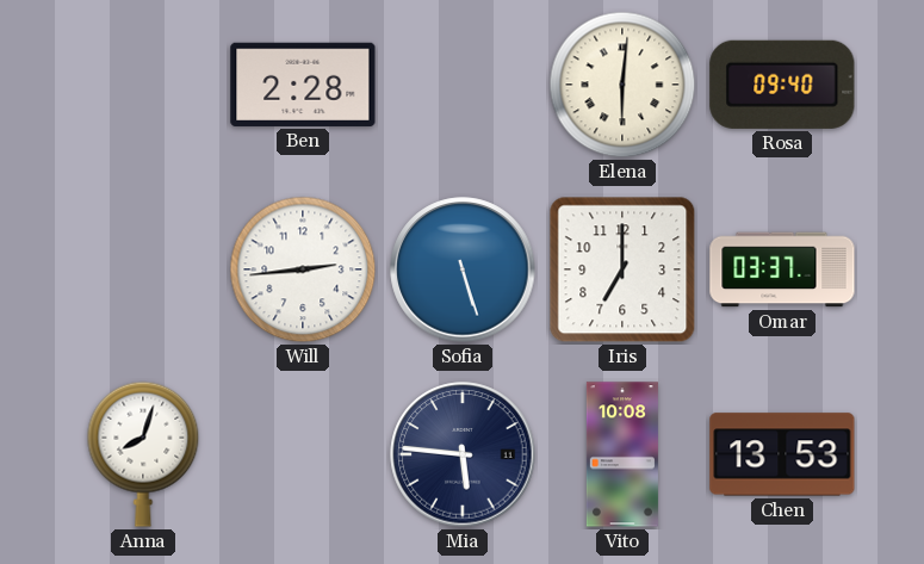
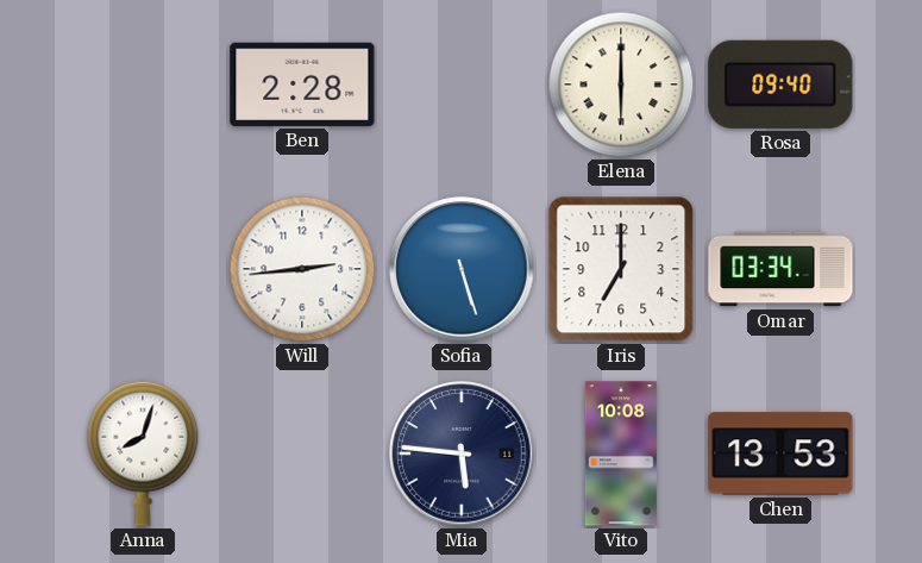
Elena: 6:01 -> 6:00
Omar: 03:37 -> 03:34
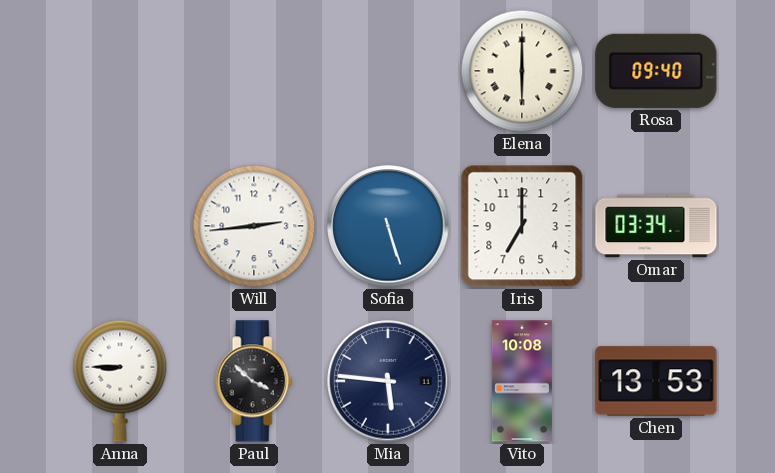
Ben: 2:28 -> none
Anna: 8:03 -> 8:45
Paul: none -> 3:52
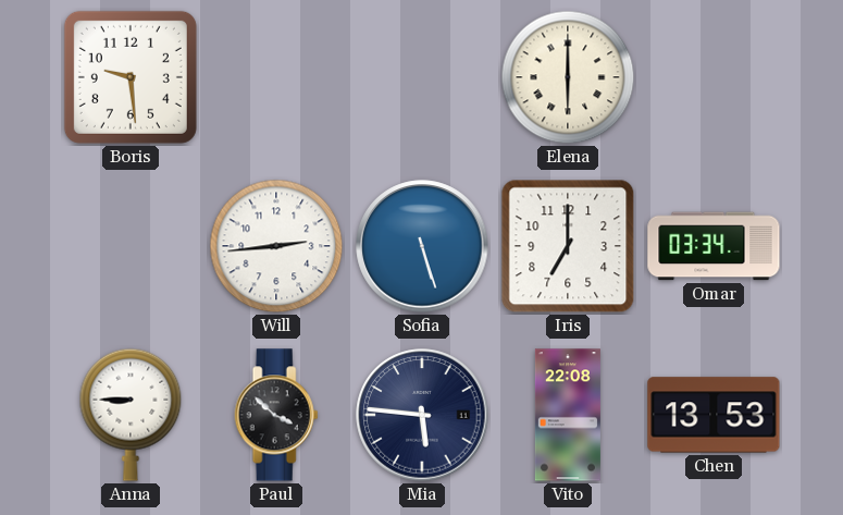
Boris: none -> 9:29
Rosa: 09:40 -> none
Vito: 10:08 -> 22:08
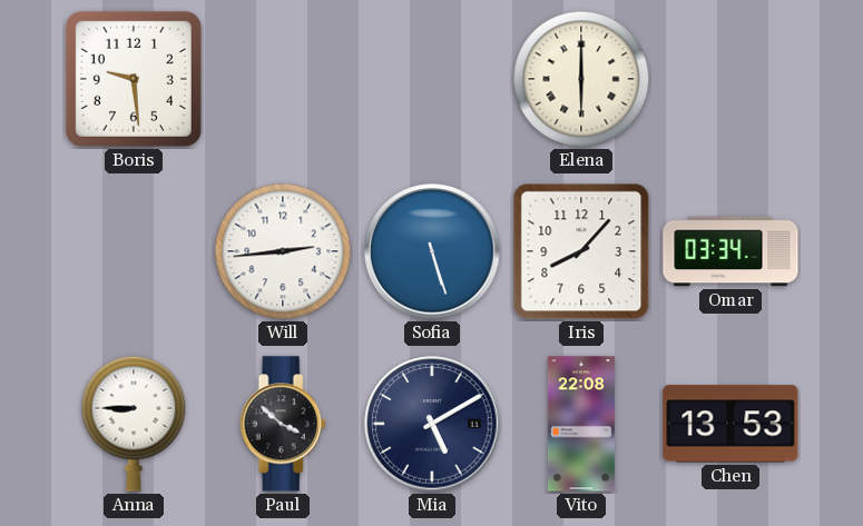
Iris: 7:00 -> 8:07
Mia: 5:46 -> 5:10
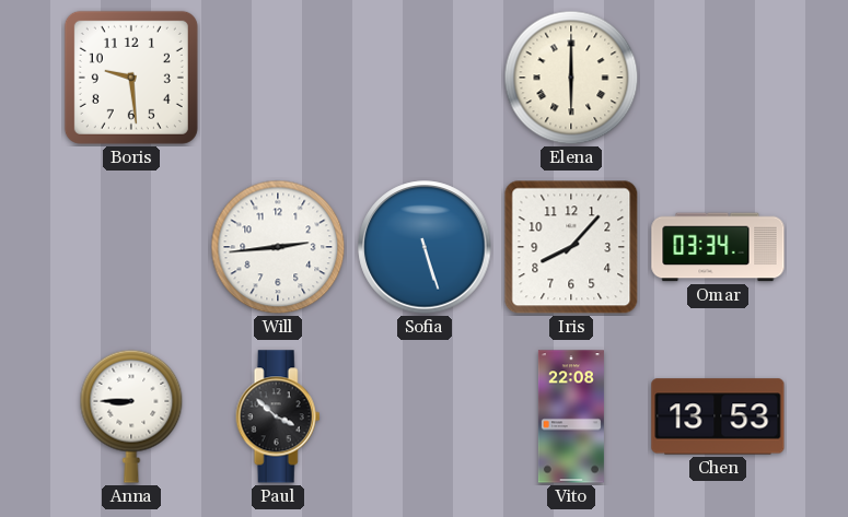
Mia: 5:10 -> none
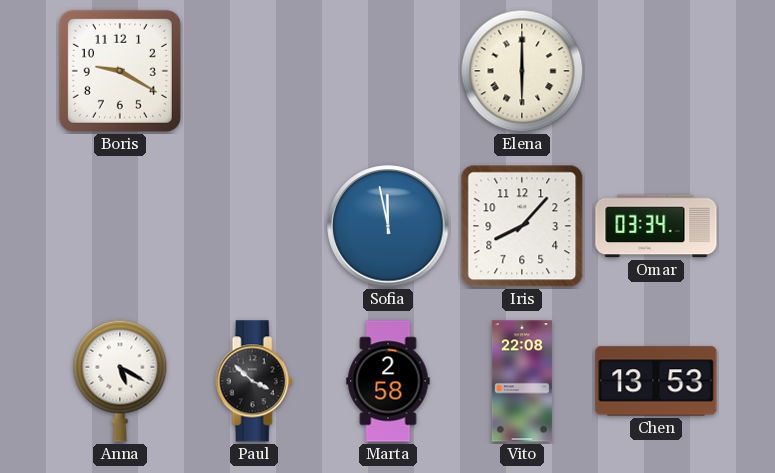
Boris: 9:29 -> 9:20
Will: 2:44 -> none
Sofia: 5:27 -> 11:58
Anna: 8:45 -> 5:20
Marta: none -> 2:58
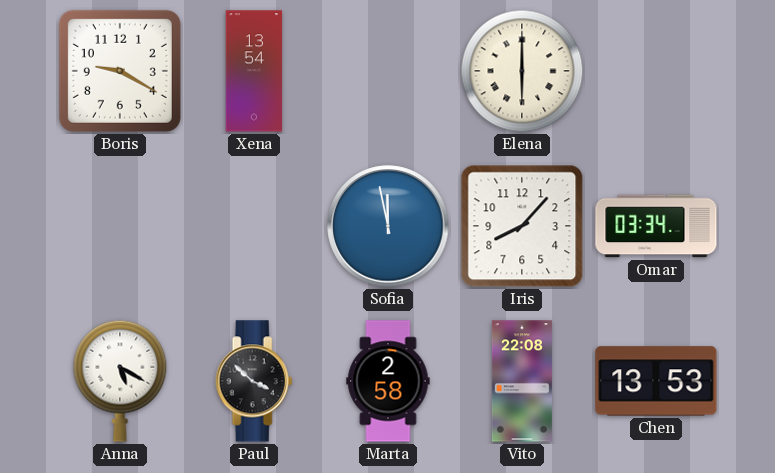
Xena: none -> 13:54
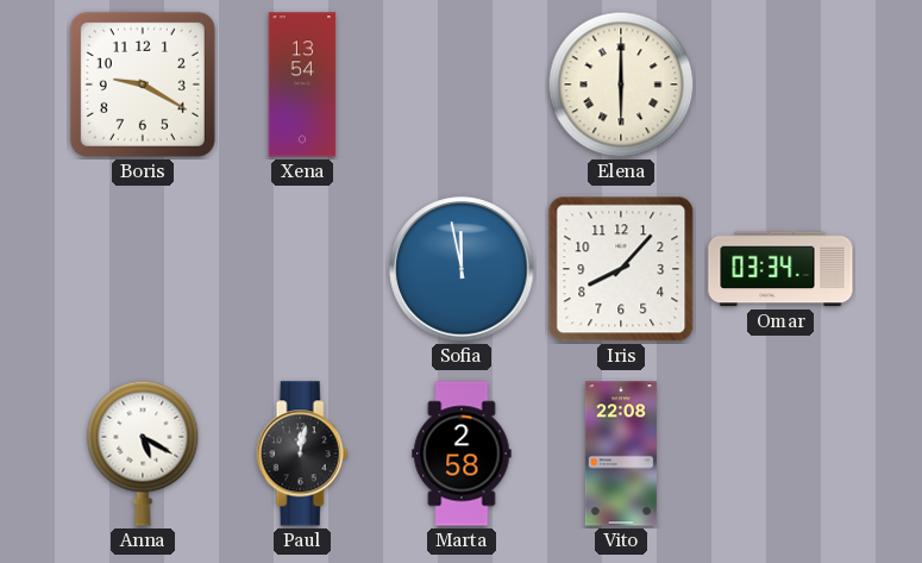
Paul: 3:52 -> 12:02
Chen: 13:53 -> none
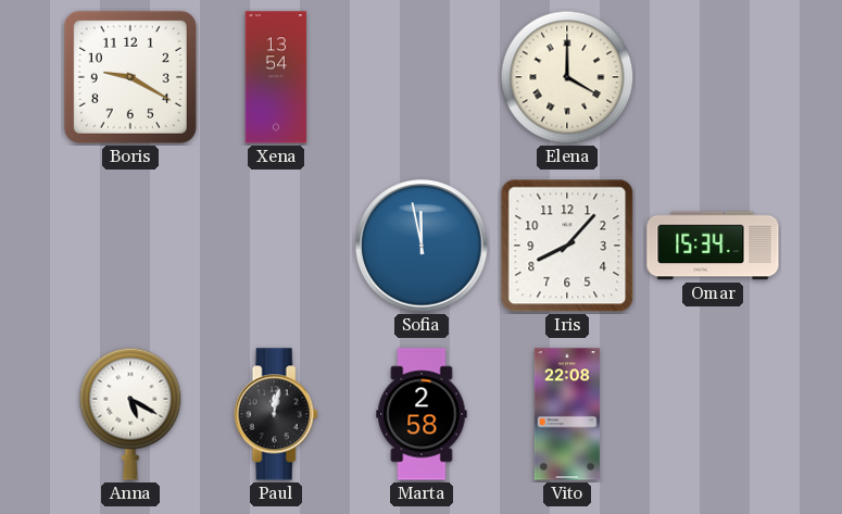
Elena: 6:00 -> 4:00
Omar: 03:34 -> 15:34
